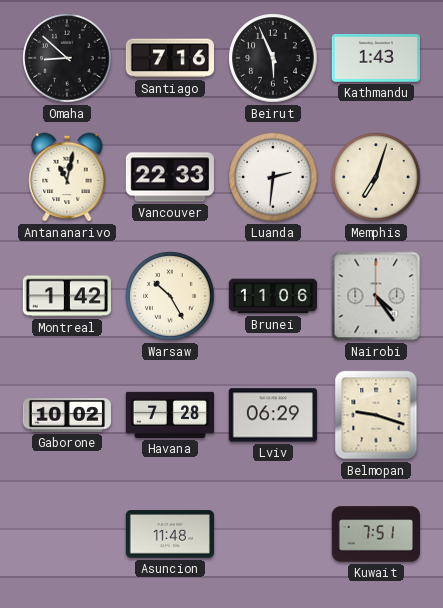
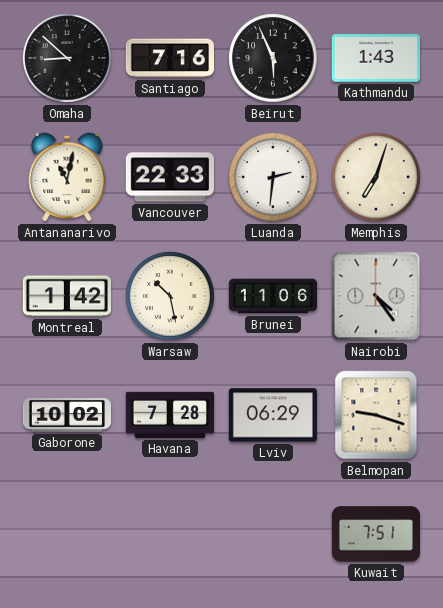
Warsaw: 10:25 -> 10:28
Asuncion: 11:48 -> none
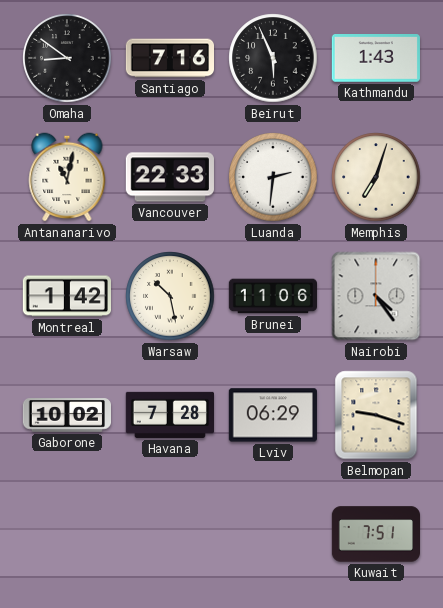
Omaha: 8:52 -> 8:51
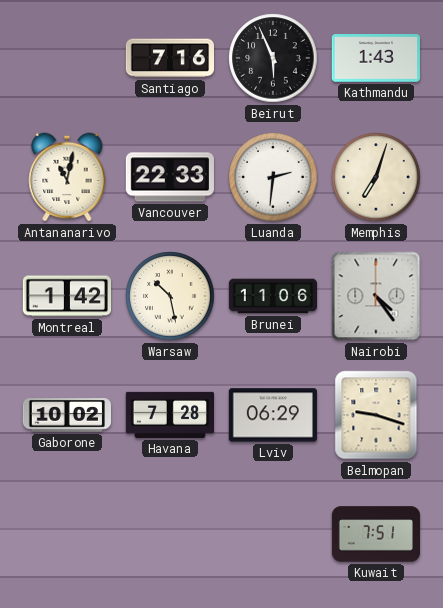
Omaha: 8:51 -> none
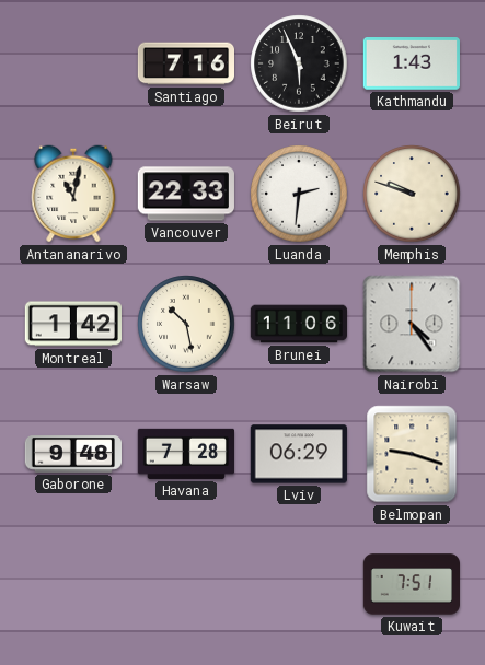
Memphis: 7:03 -> 9:48
Gaborone: 10:02 -> 9:48
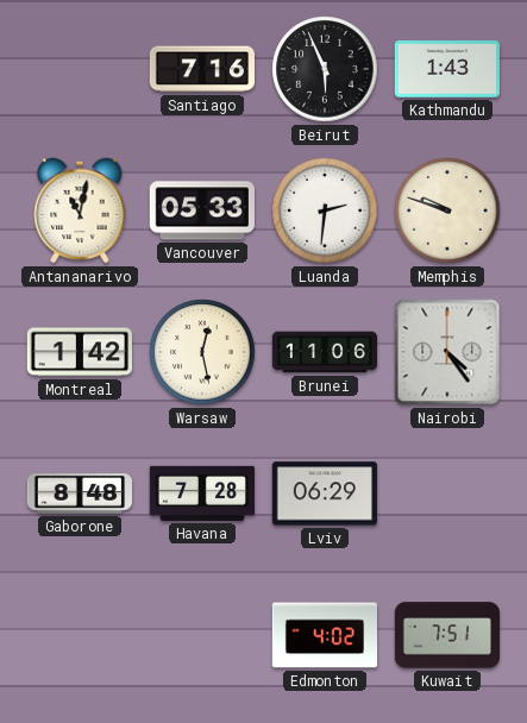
Vancouver: 22:33 -> 05:33
Warsaw: 10:28 -> 12:28
Gaborone: 9:48 -> 8:48
Belmopan: 9:18 -> none
Edmonton: none -> 4:02
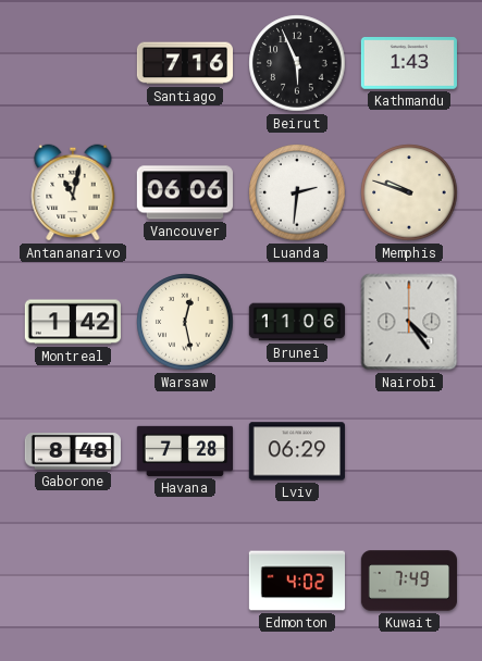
Vancouver: 05:33 -> 06:06
Kuwait: 7:51 -> 7:49
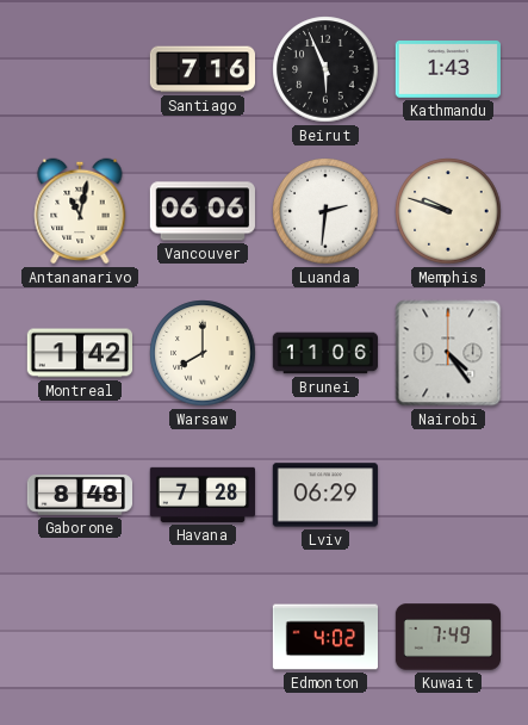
Warsaw: 12:28 -> 8:00
